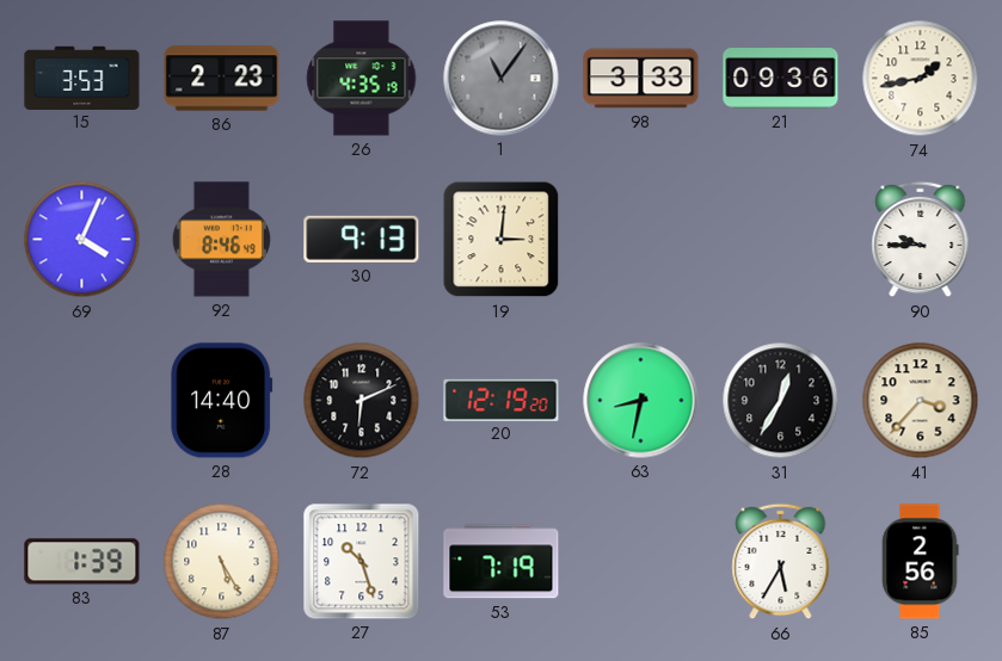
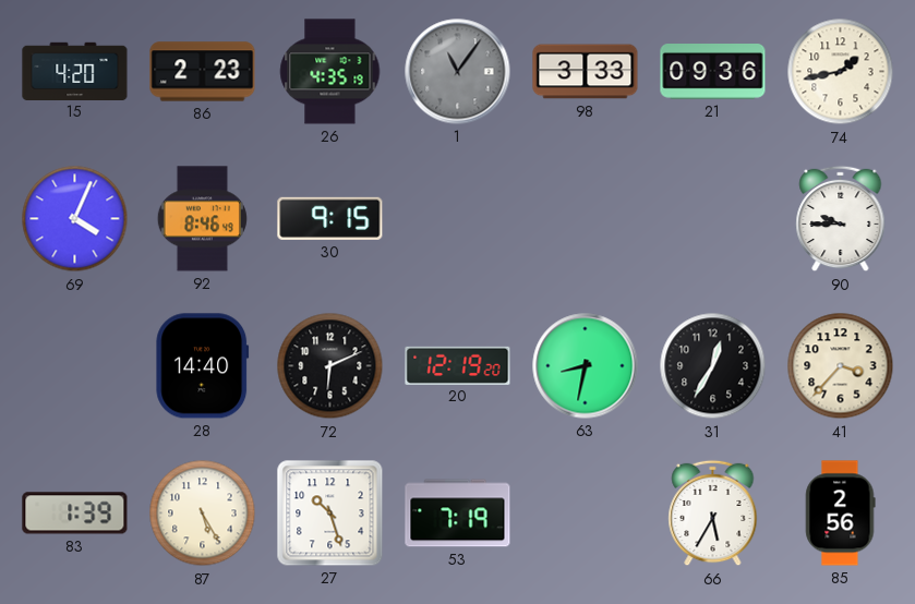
15: 3:53 -> 4:20
30: 9:13 -> 9:15
19: 3:01 -> none
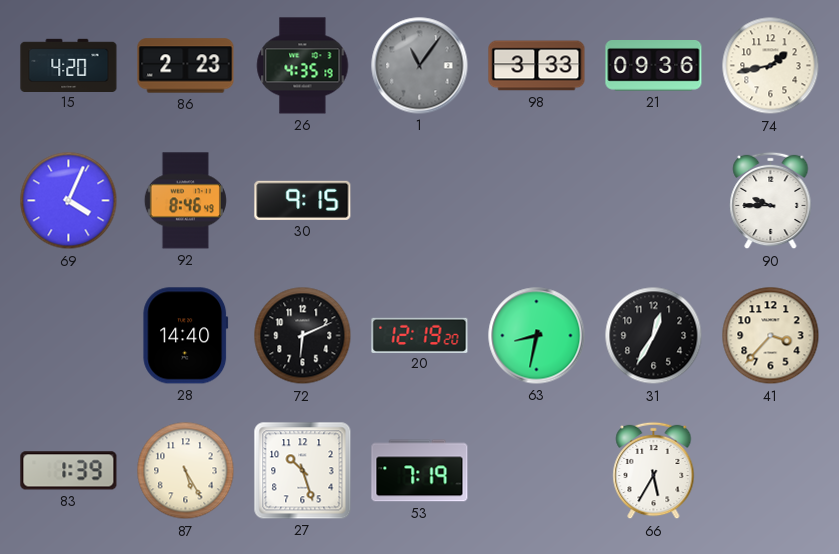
85: 2:56 -> none
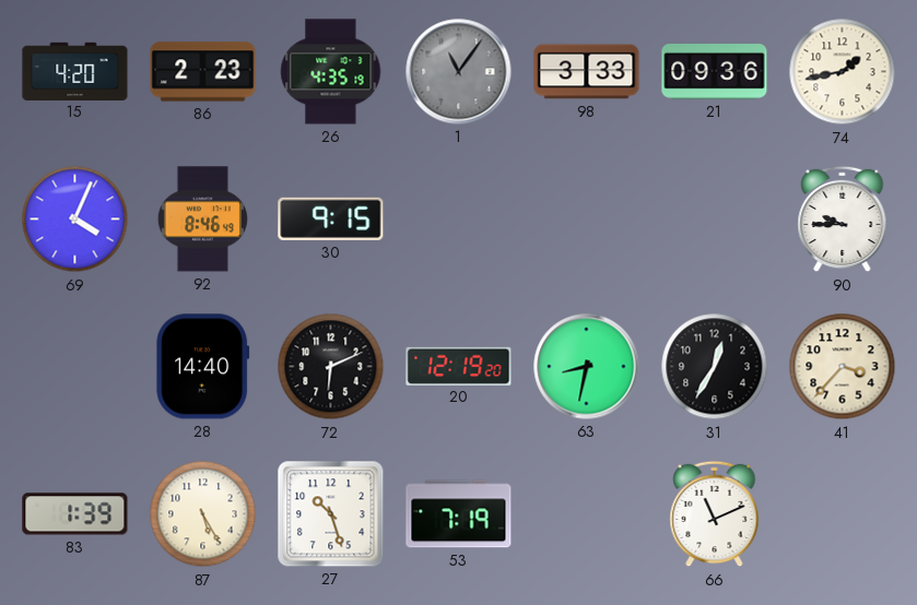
66: 5:35 -> 11:11
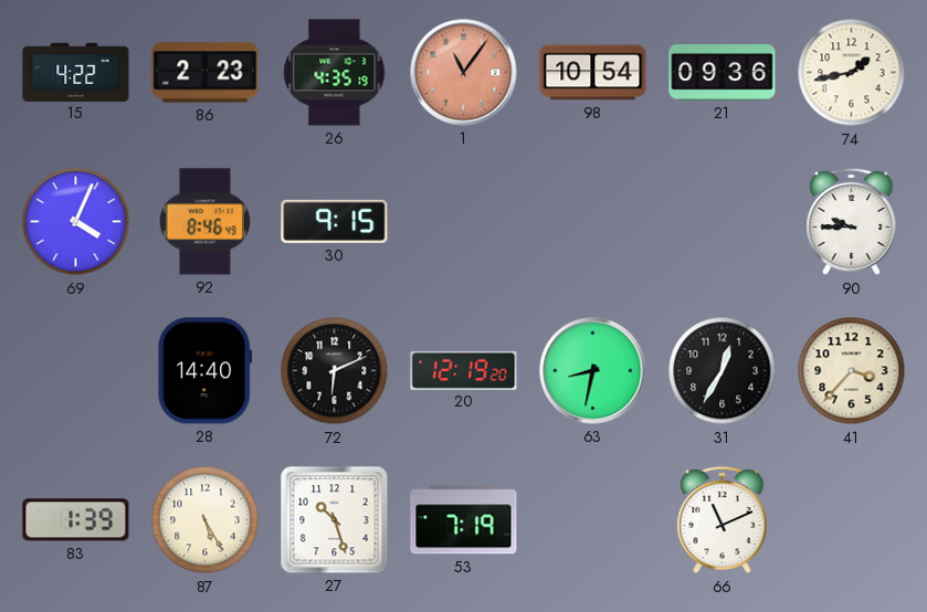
15: 4:20 -> 4:22
1 dial: grey -> salmon
98: 3:33 -> 10:54
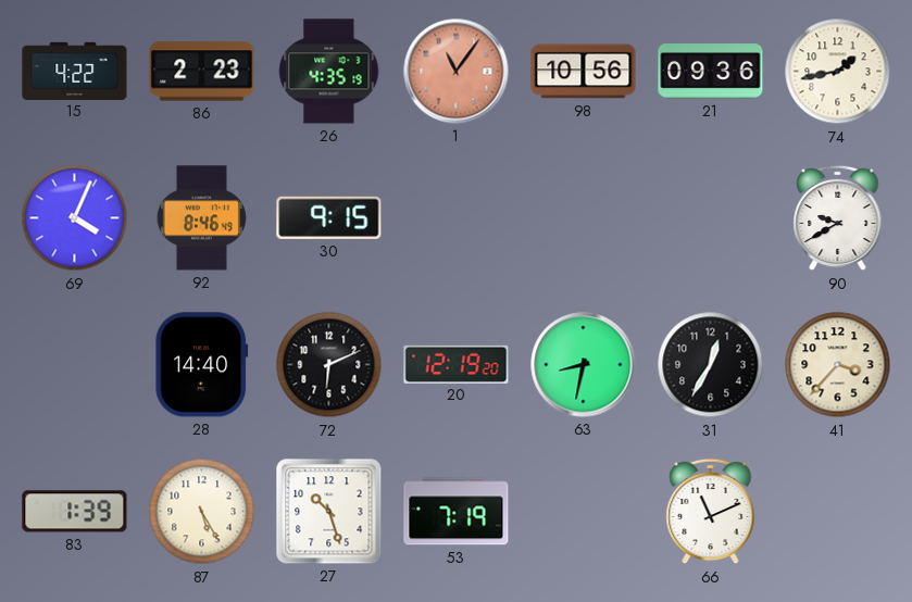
98: 10:54 -> 10:56
90: 9:45 -> 9:40
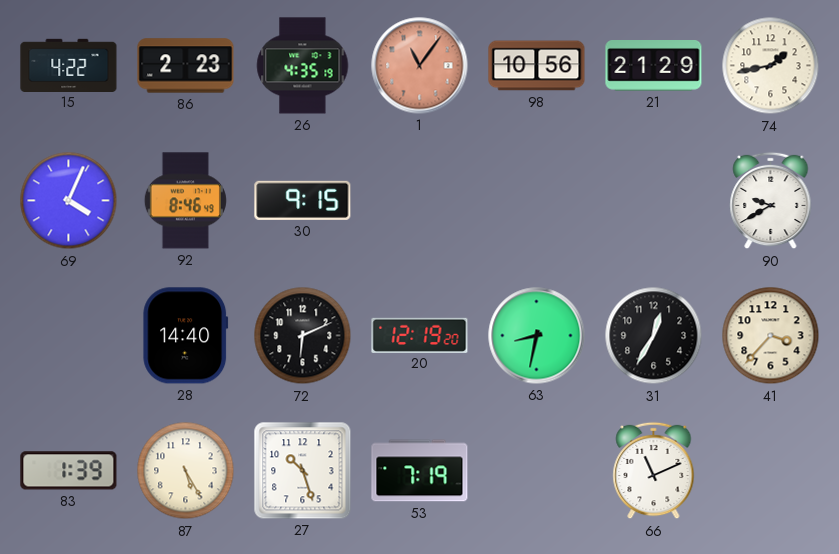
21: 09:36 -> 21:29
